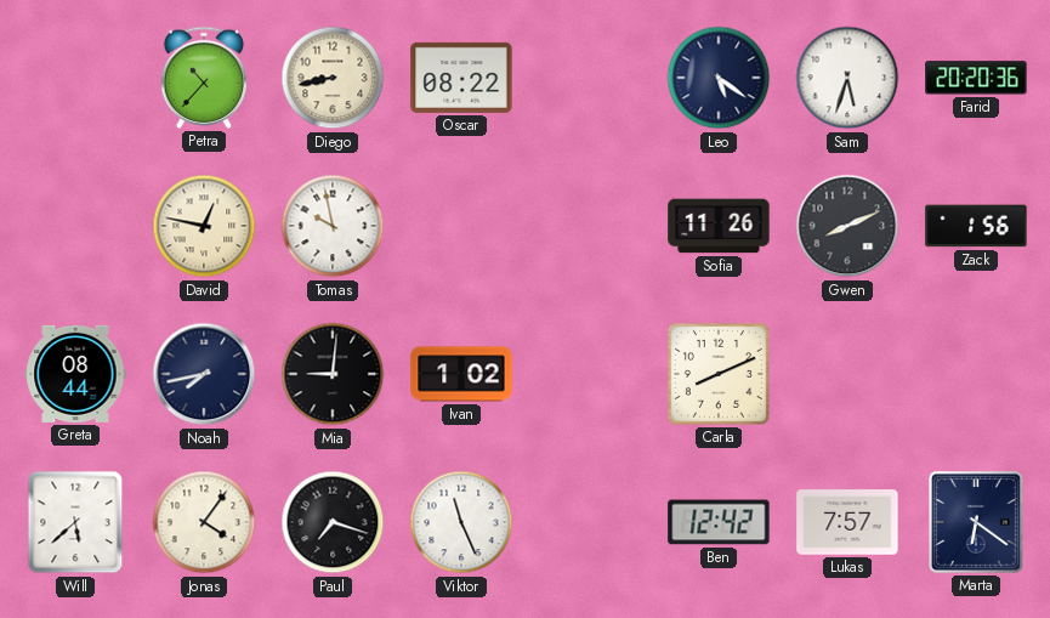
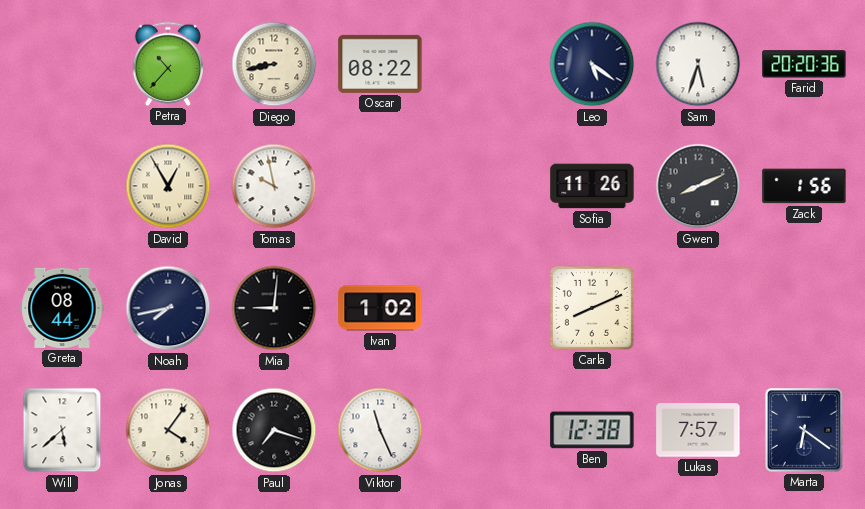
David: 12:47 -> 12:55
Ben: 12:42 -> 12:38
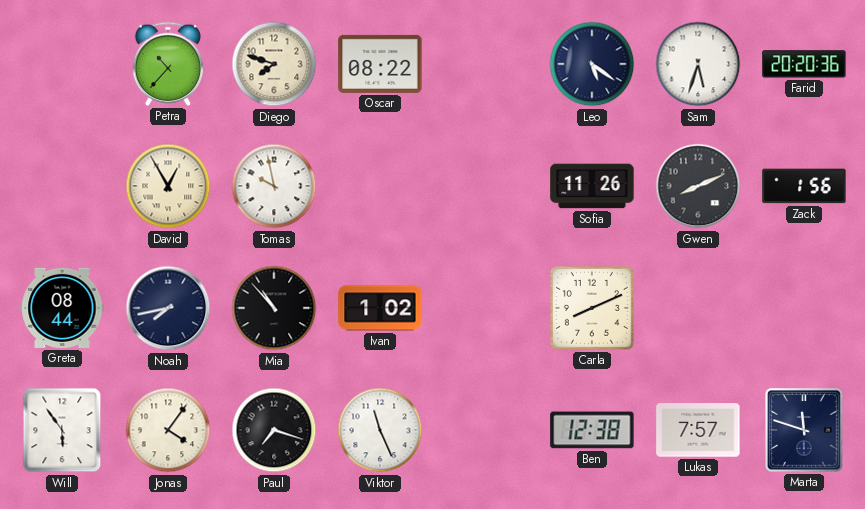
Diego: 8:43 -> 7:48
Mia: 9:01 -> 10:53
Will: 5:38 -> 5:54
Marta: 6:21 -> 11:48
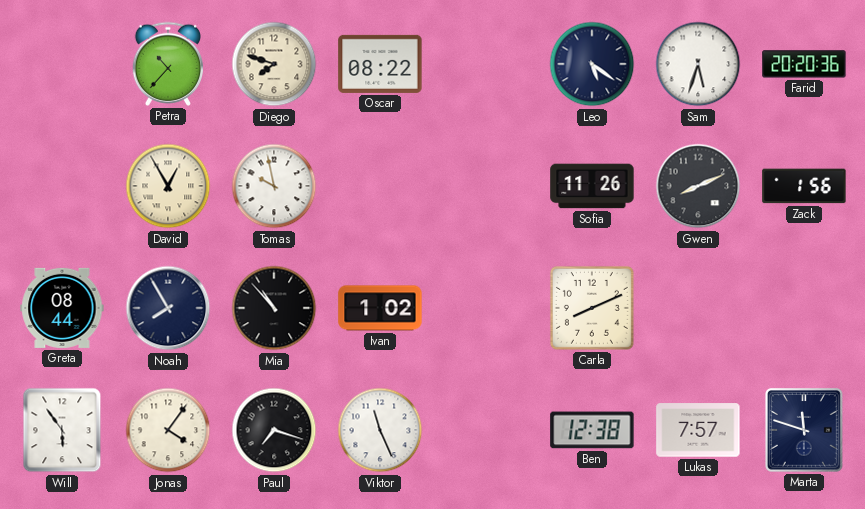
Noah: 7:43 -> 7:55
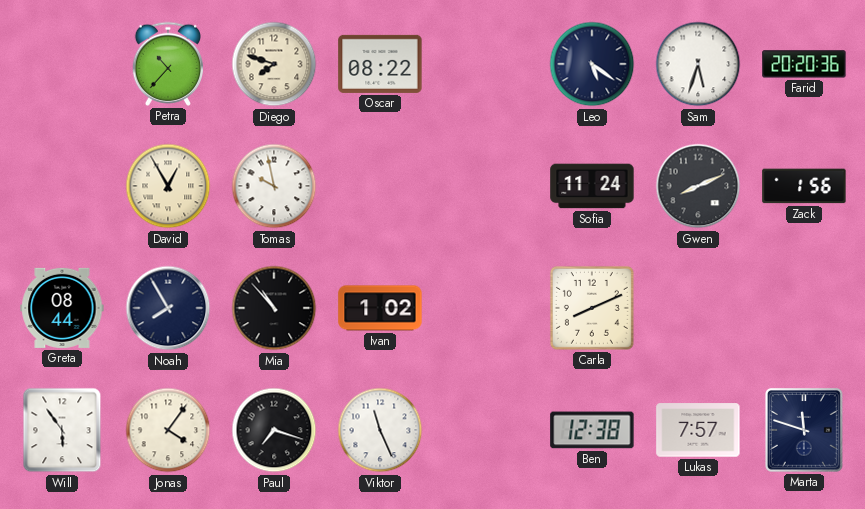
Sofia: 11:26 -> 11:24
